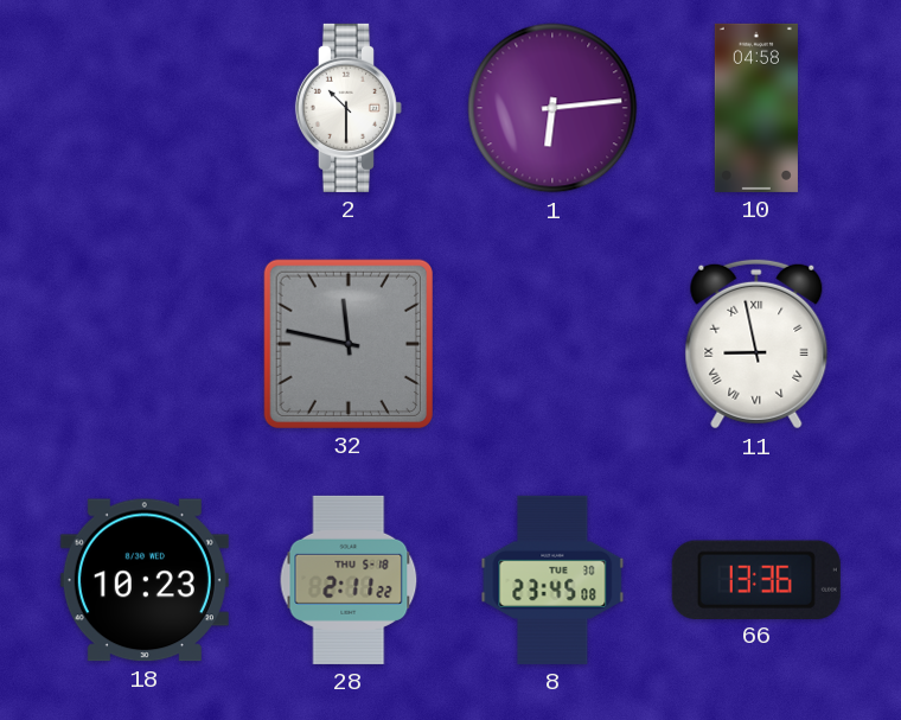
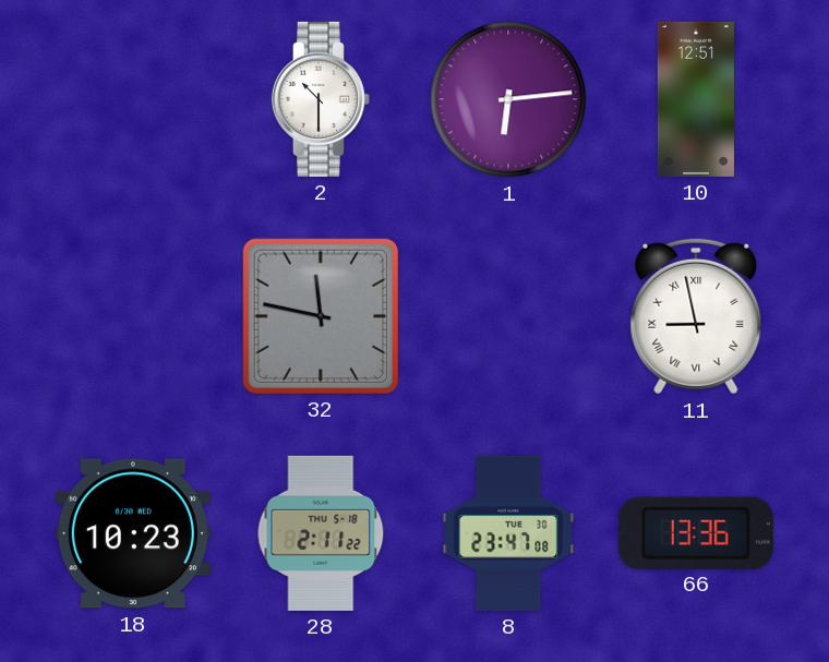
10: 04:58 -> 12:51
8: 23:45 -> 23:47
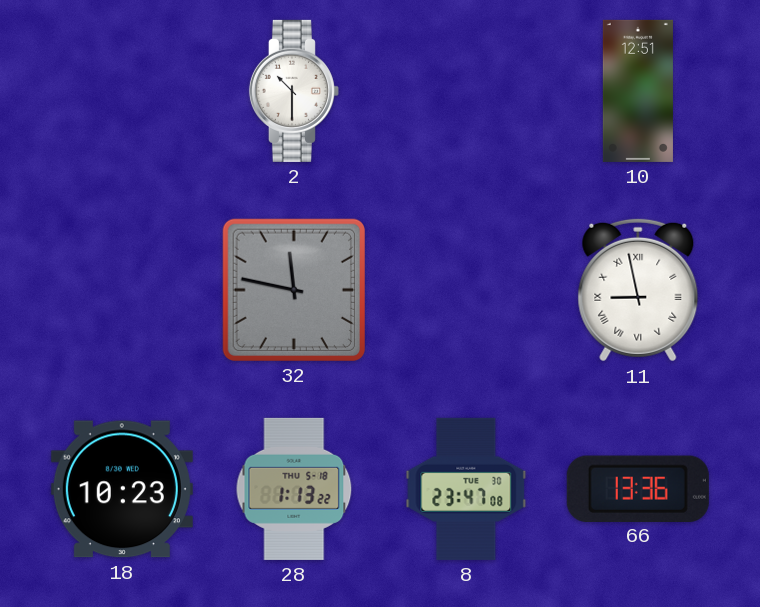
1: 6:14 -> none
28: 2:11 -> 1:13
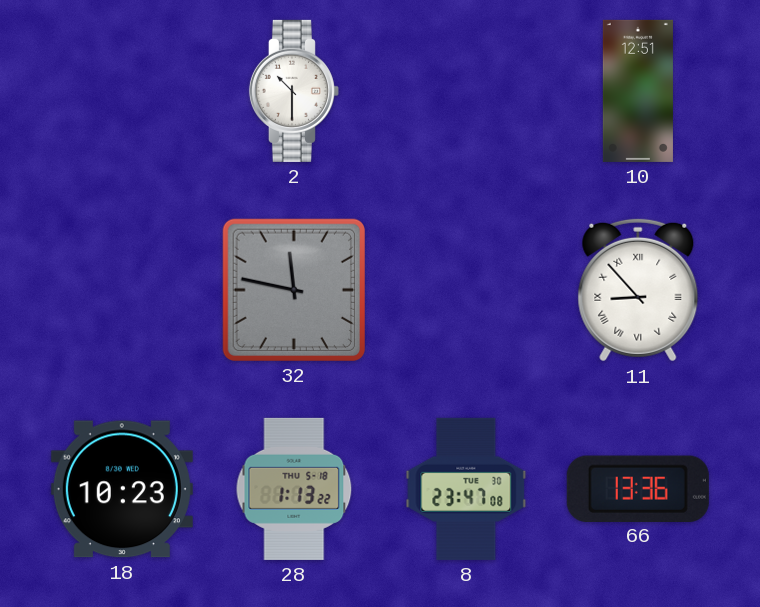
11: 8:58 -> 8:53
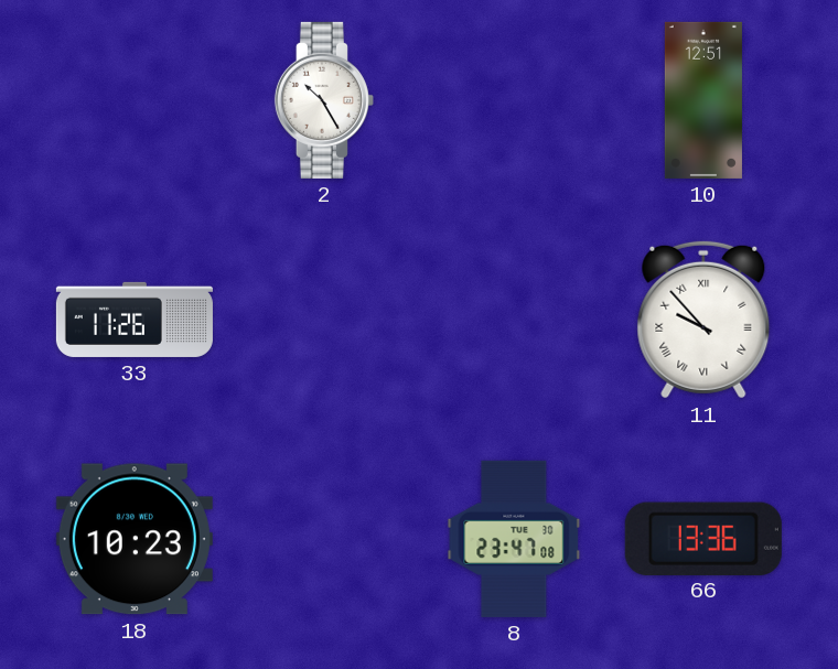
2: 10:30 -> 10:25
33: none -> 11:26
32: 11:47 -> none
11: 8:53 -> 9:53
28: 1:13 -> none
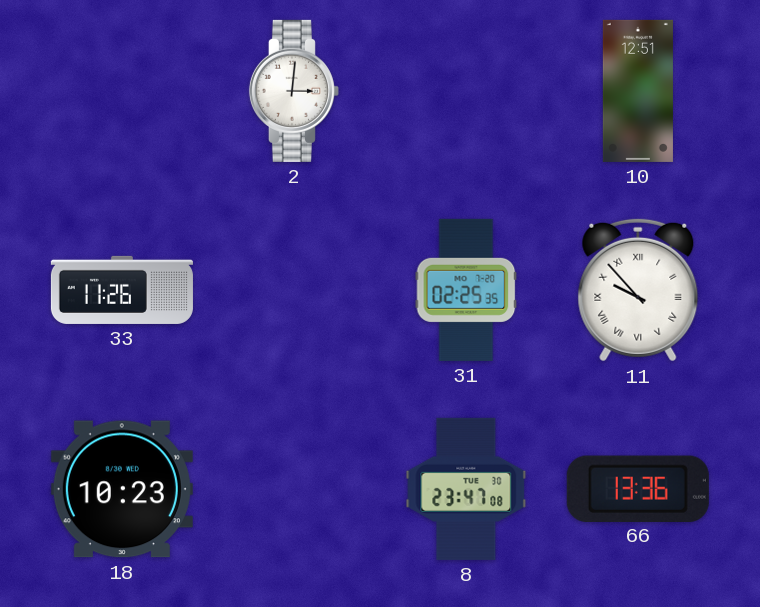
2: 10:25 -> 3:01
31: none -> 02:25
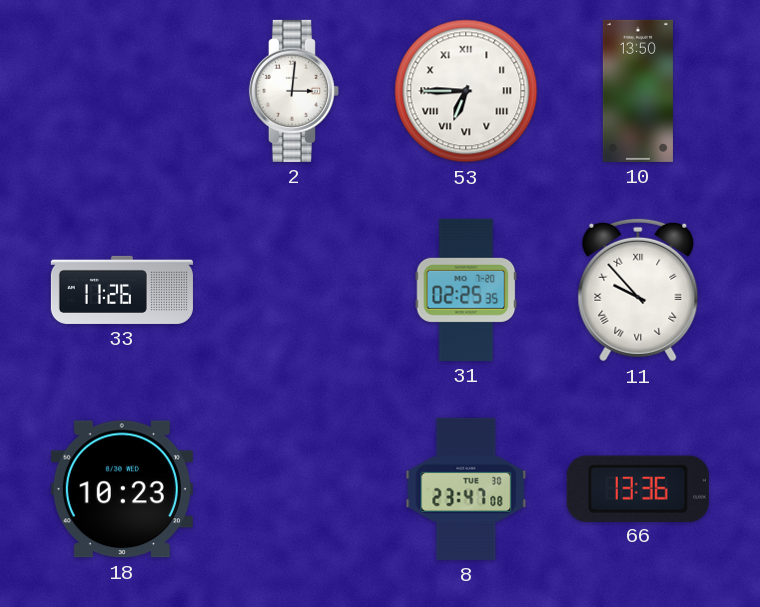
53: none -> 6:45
10: 12:51 -> 13:50
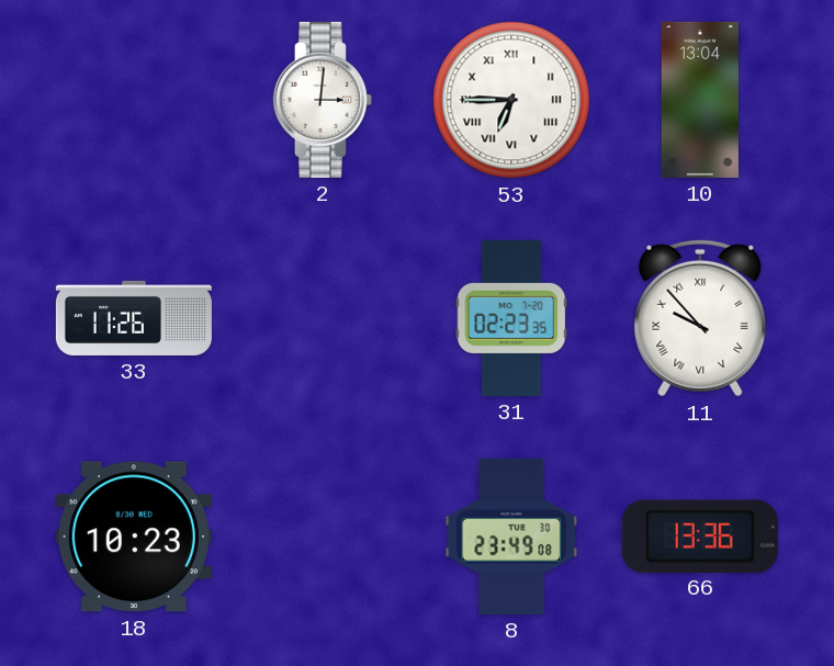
10: 13:50 -> 13:04
31: 02:25 -> 02:23
8: 23:47 -> 23:49
